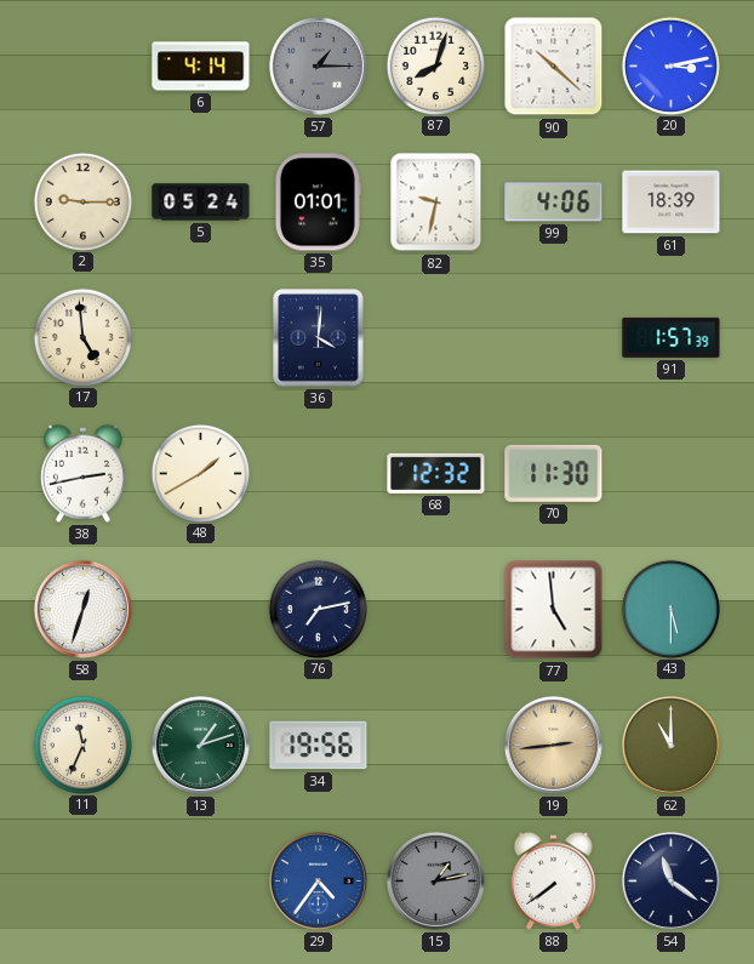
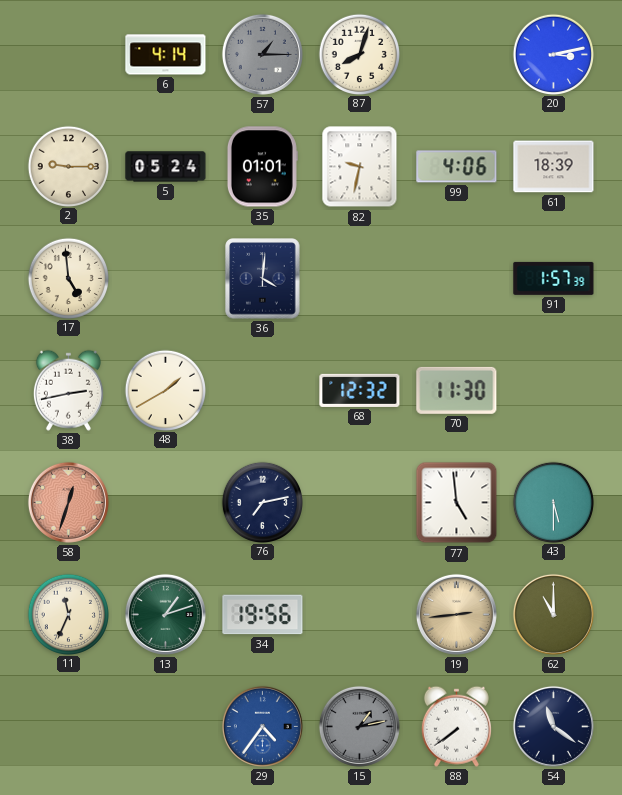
90: 10:22 -> none
58 dial: white -> salmon
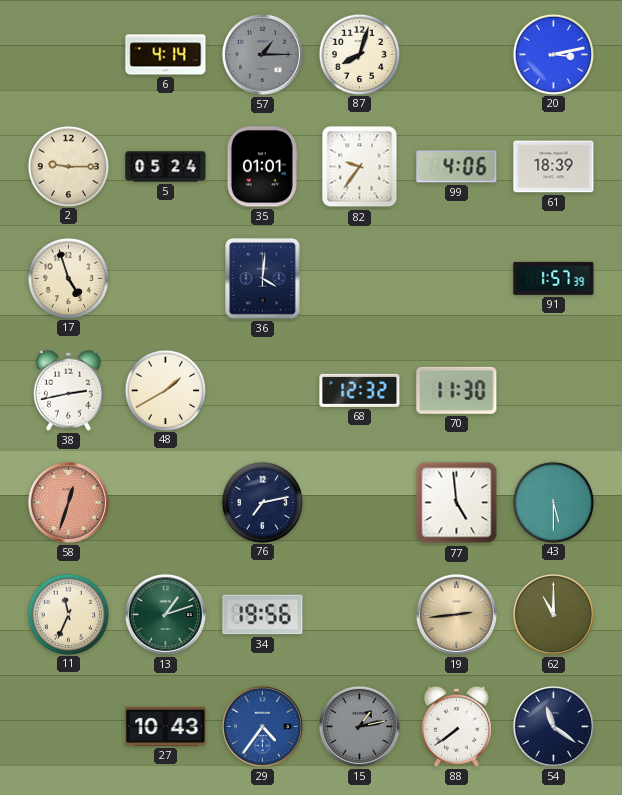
82: 9:32 -> 9:36
17: 4:59 -> 4:57
27: none -> 10:43
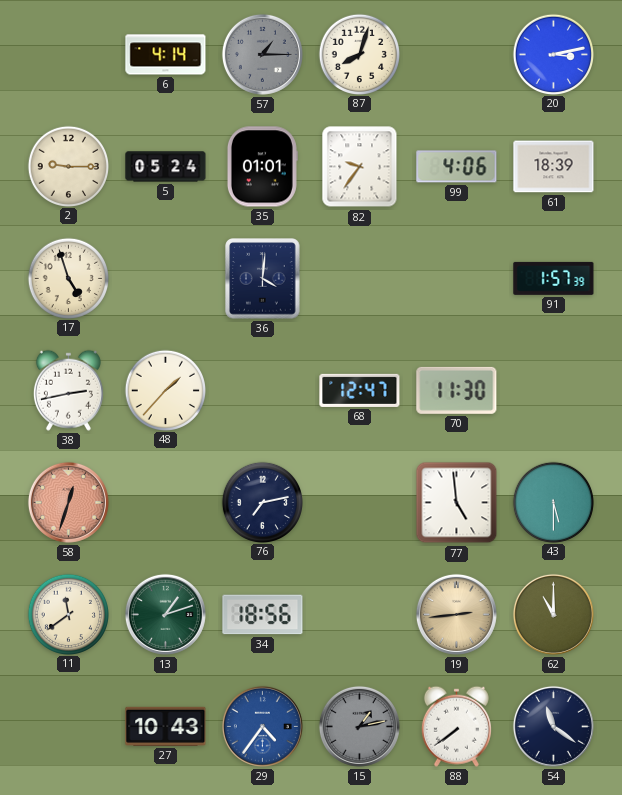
48: 1:40 -> 1:37
68: 12:32 -> 12:47
11: 11:34 -> 11:39
34: 19:56 -> 18:56
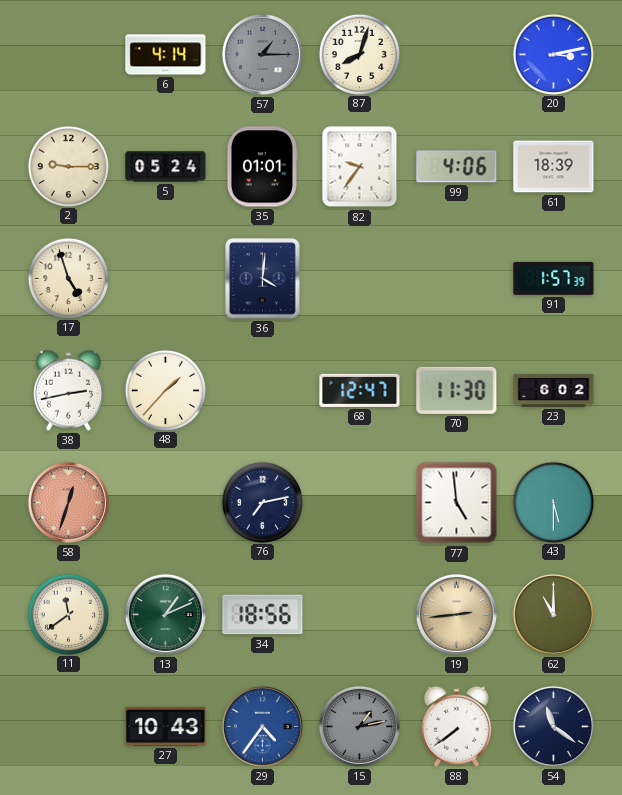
23: none -> 6:02
13: 1:12 -> 1:11
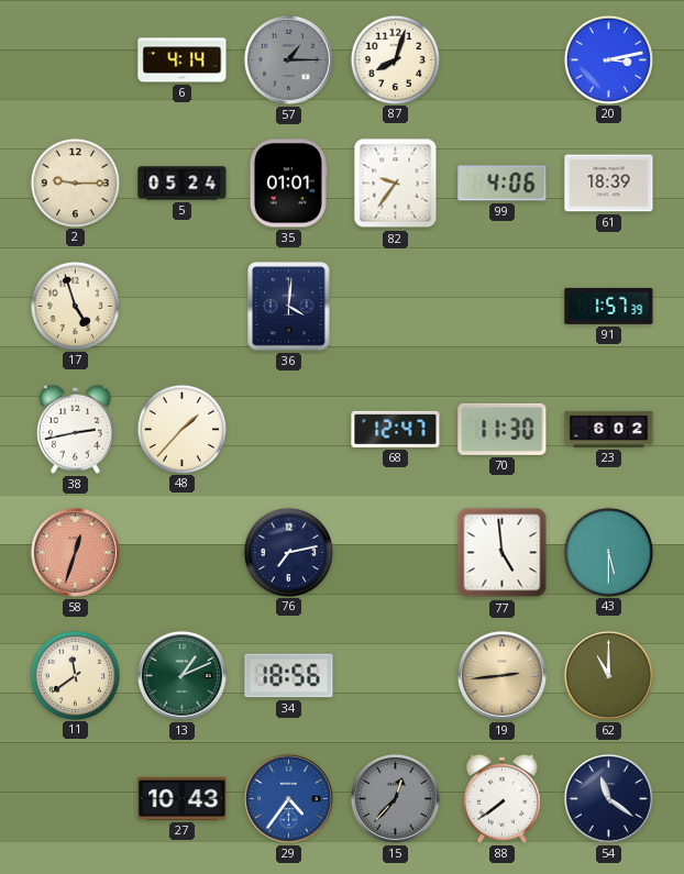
15: 1:13 -> 12:37
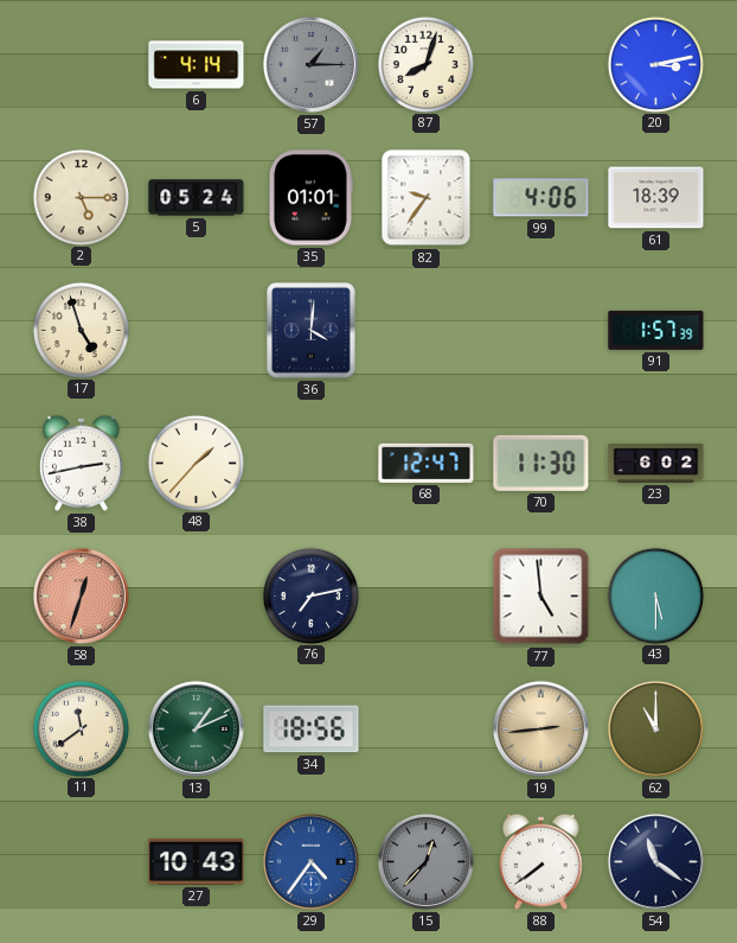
2: 9:15 -> 5:15
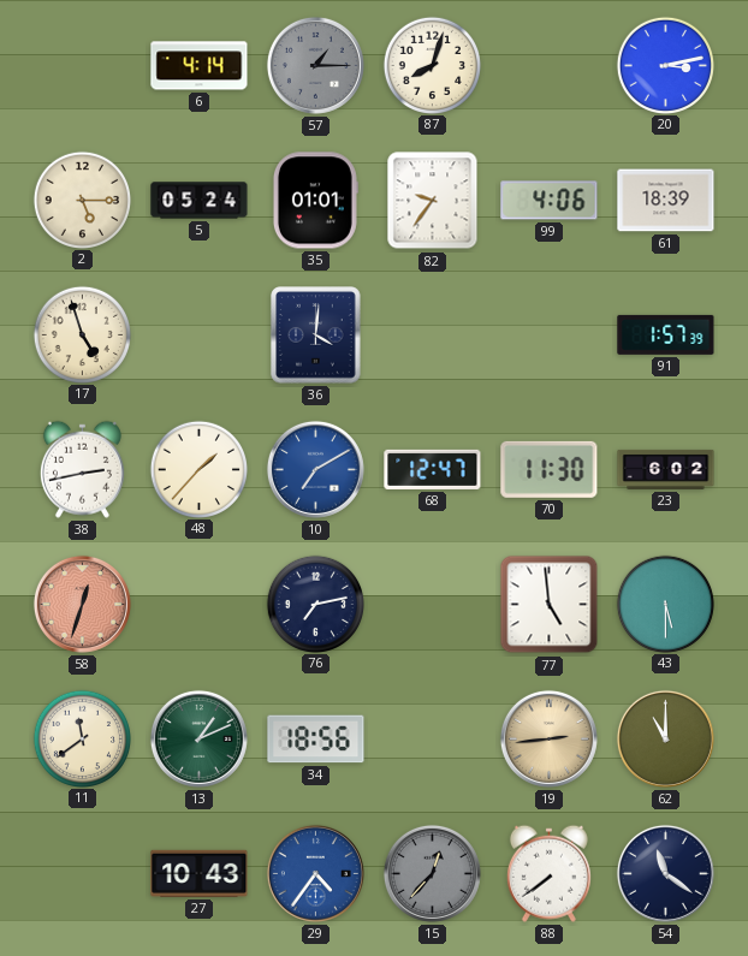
10: none -> 7:10
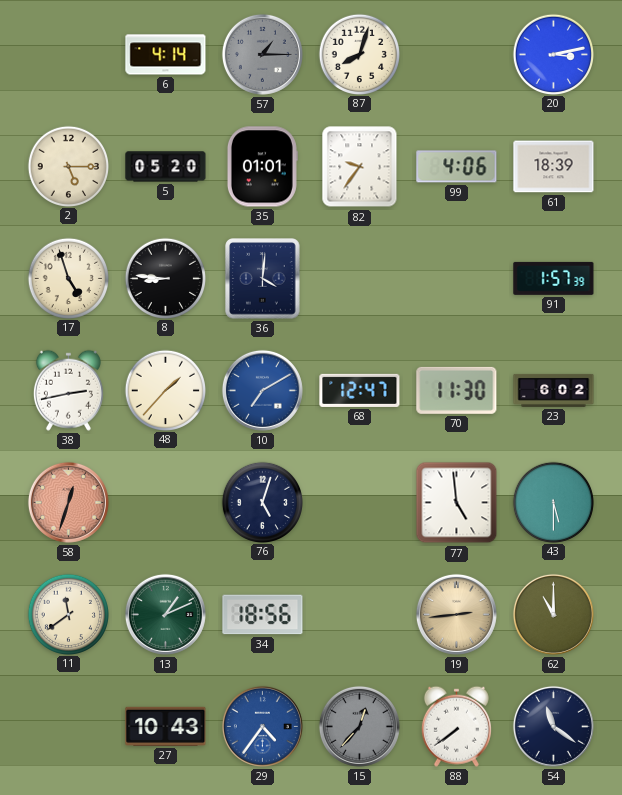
5: 05:24 -> 05:20
8: none -> 8:46
76: 7:13 -> 5:03
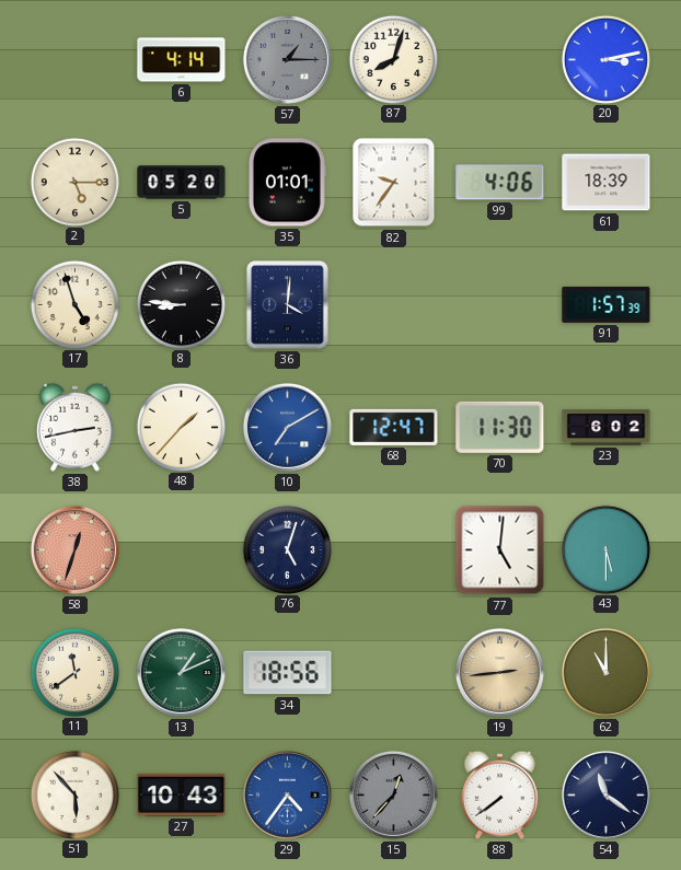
77: 4:59 -> 5:01
51: none -> 5:53
